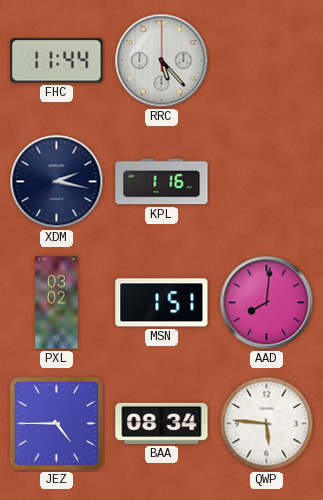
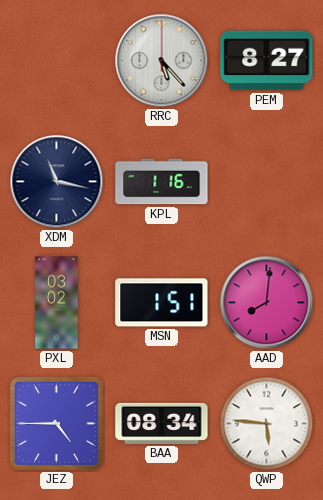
FHC: 11:44 -> none
PEM: none -> 8:27
XDM: 2:17 -> 11:17
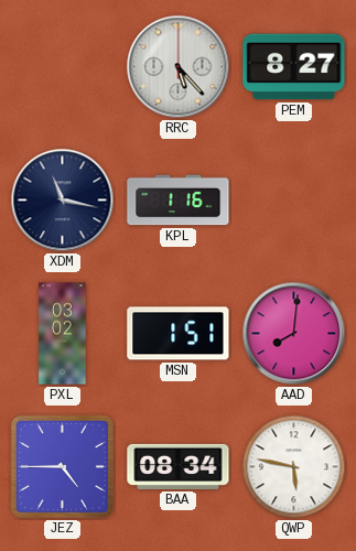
QWP: 5:46 -> 5:47
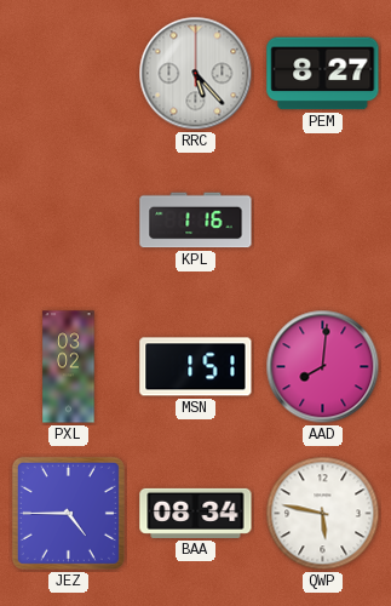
XDM: 11:17 -> none
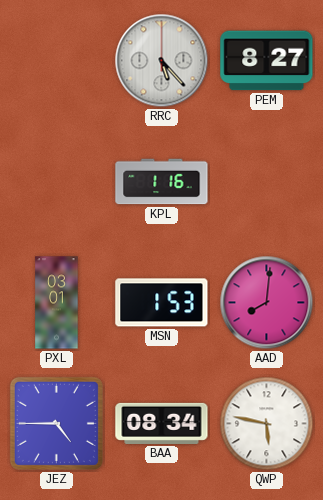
PXL: 03:02 -> 03:01
MSN: 1:51 -> 1:53
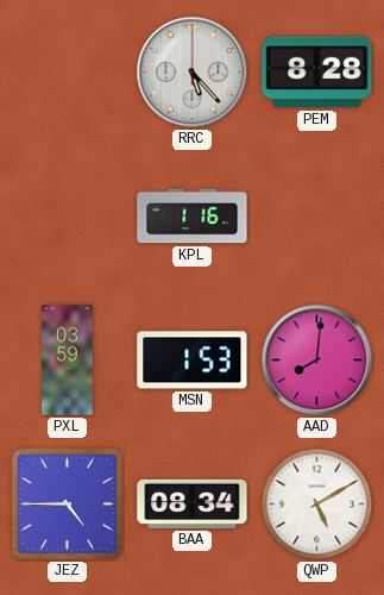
PEM: 8:27 -> 8:28
PXL: 03:01 -> 03:59
QWP: 5:47 -> 5:10
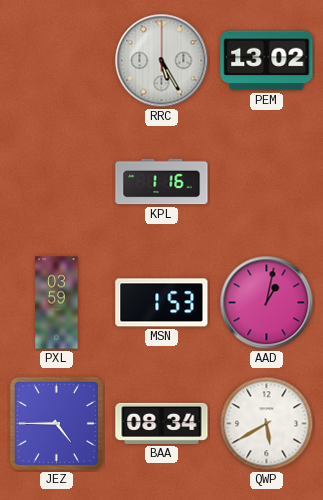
RRC: 5:23 -> 5:25
PEM: 8:28 -> 13:02
AAD: 8:01 -> 1:02
QWP: 5:10 -> 5:40
